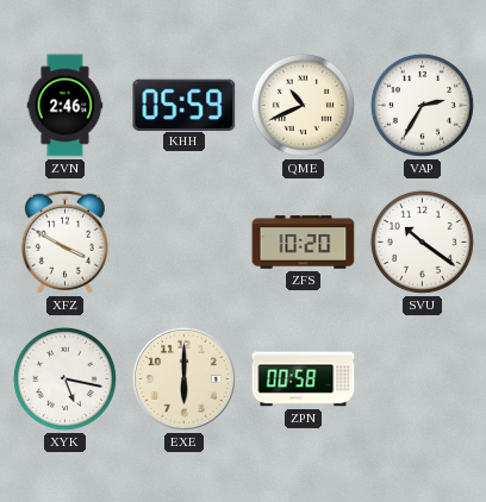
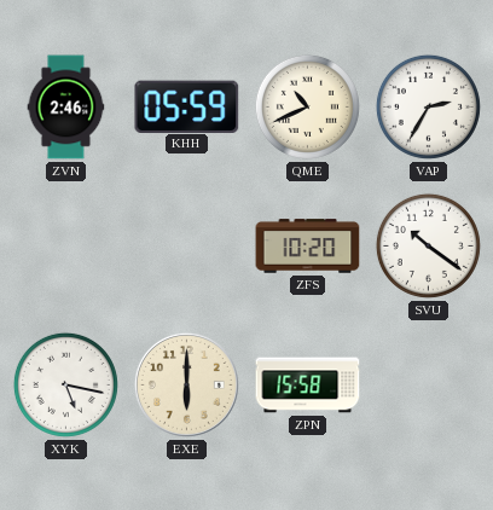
XFZ: 3:50 -> none
ZPN: 00:58 -> 15:58
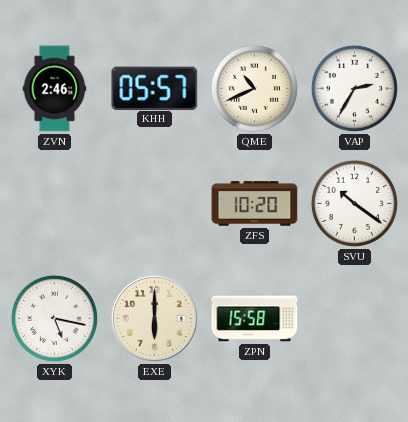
KHH: 05:59 -> 05:57
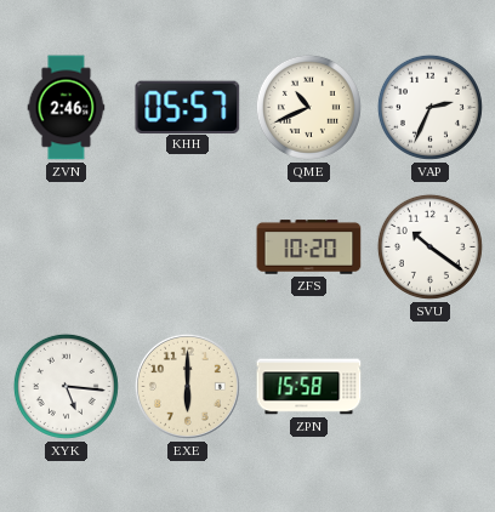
VAP: 2:35 -> 2:34
XYK: 5:17 -> 5:16
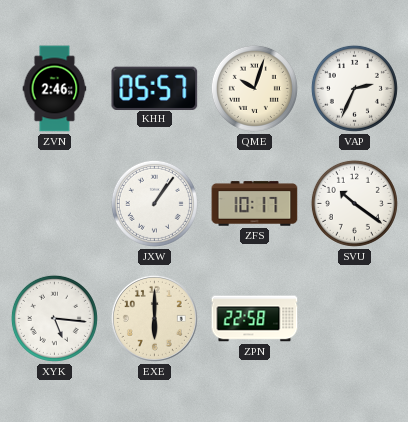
QME: 10:41 -> 10:03
JXW: none -> 1:06
ZFS: 10:20 -> 10:17
ZPN: 15:58 -> 22:58
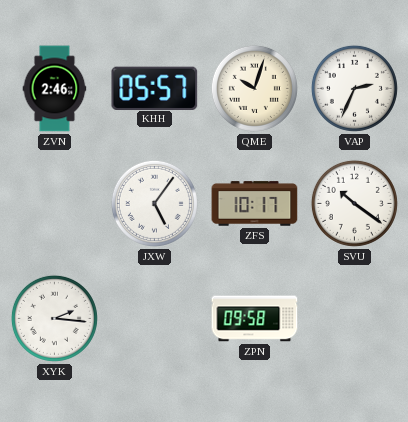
JXW: 1:06 -> 5:06
XYK: 5:16 -> 2:16
EXE: 6:00 -> none
ZPN: 22:58 -> 09:58
